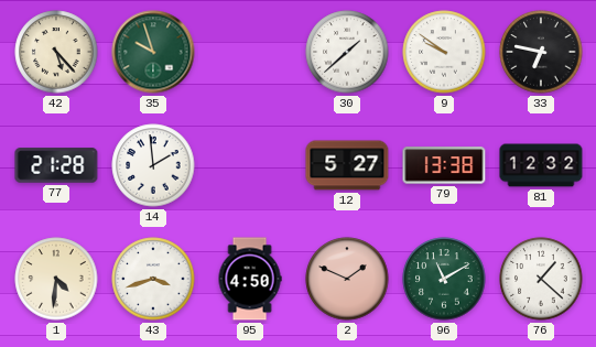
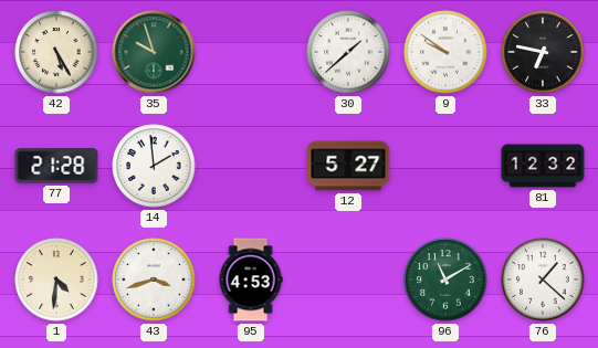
42: 5:23 -> 5:25
79: 13:38 -> none
95: 4:50 -> 4:53
2: 1:49 -> none
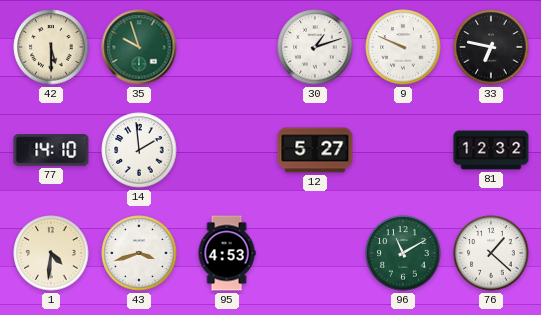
42: 5:25 -> 5:30
30: 1:38 -> 1:12
9: 9:51 -> 9:49
77: 21:28 -> 14:10
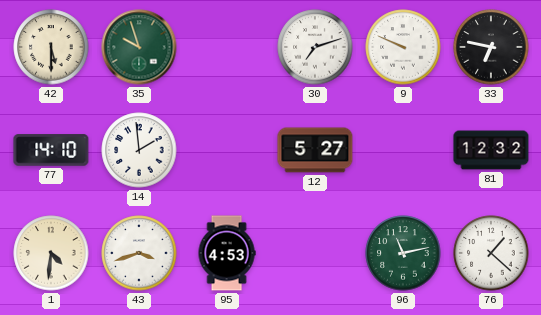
30: 1:12 -> 7:12
96: 11:10 -> 11:13
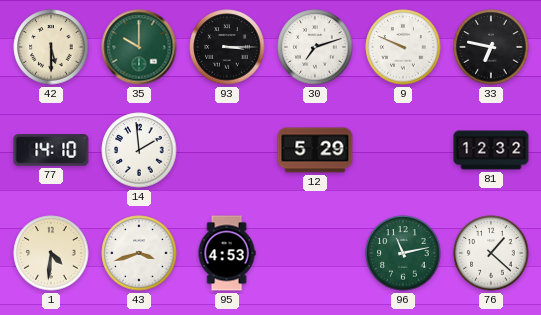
35: 9:57 -> 10:00
93: none -> 3:15
12: 5:27 -> 5:29
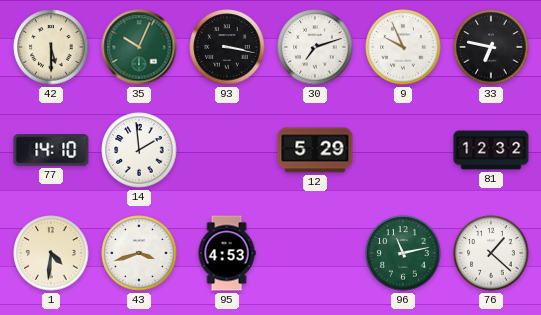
35: 10:00 -> 10:04
93: 3:15 -> 3:17
9: 9:49 -> 9:56
